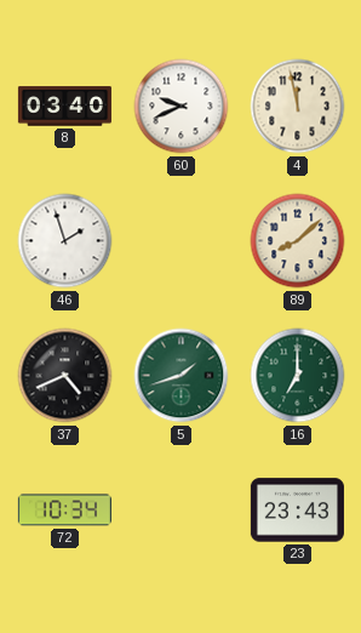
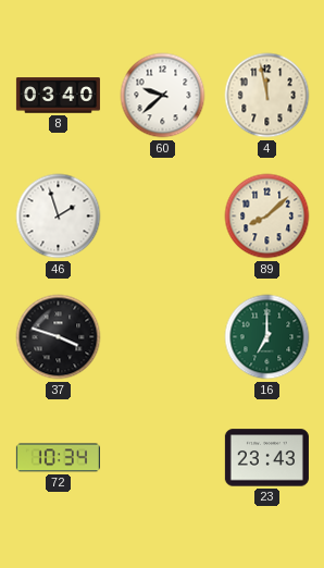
60: 9:41 -> 9:38
37: 4:41 -> 3:48
5: 1:42 -> none
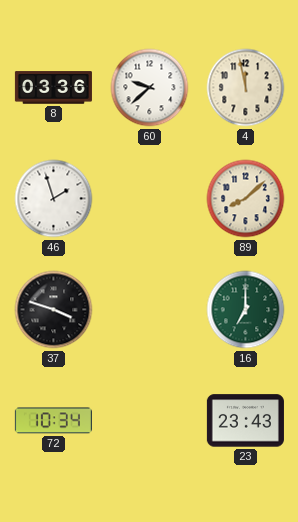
8: 03:40 -> 03:36
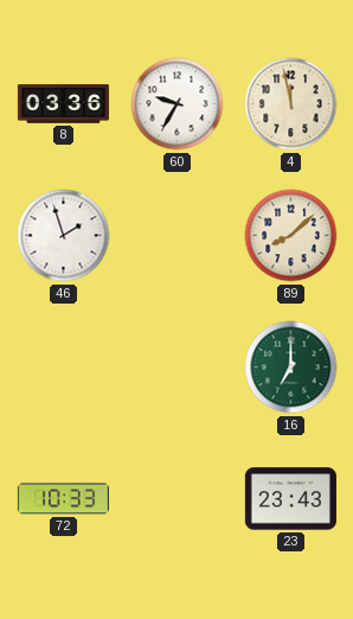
60: 9:38 -> 9:35
37: 3:48 -> none
72: 10:34 -> 10:33
